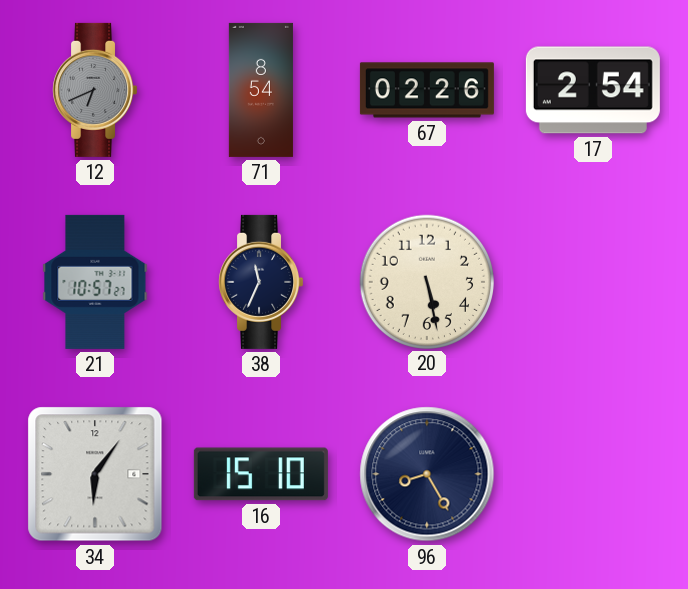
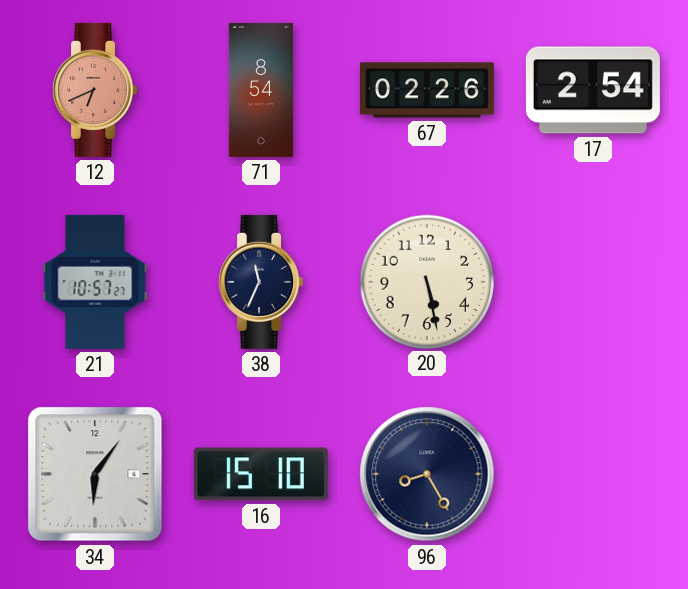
12 dial: grey -> salmon
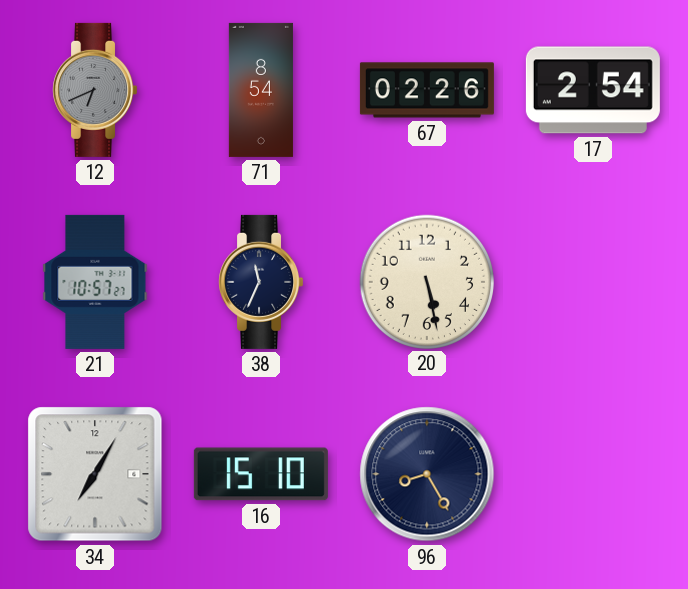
12 dial: salmon -> grey
34: 6:06 -> 7:05
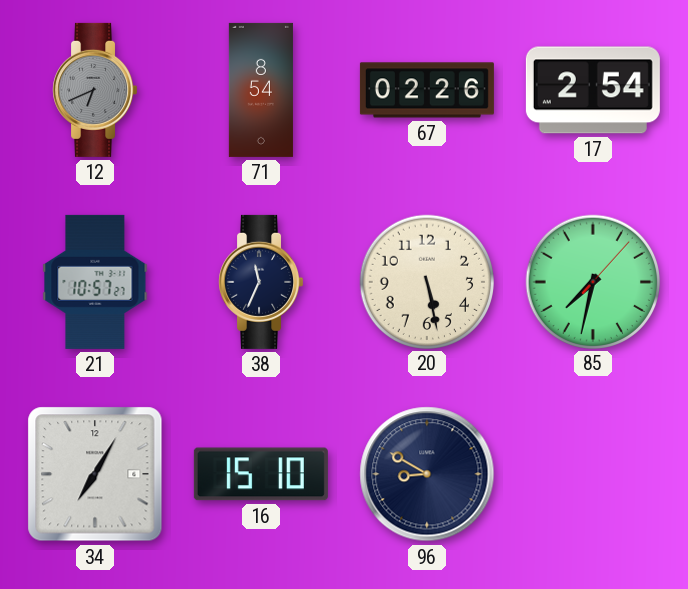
85: none -> 7:32
96: 8:25 -> 8:50
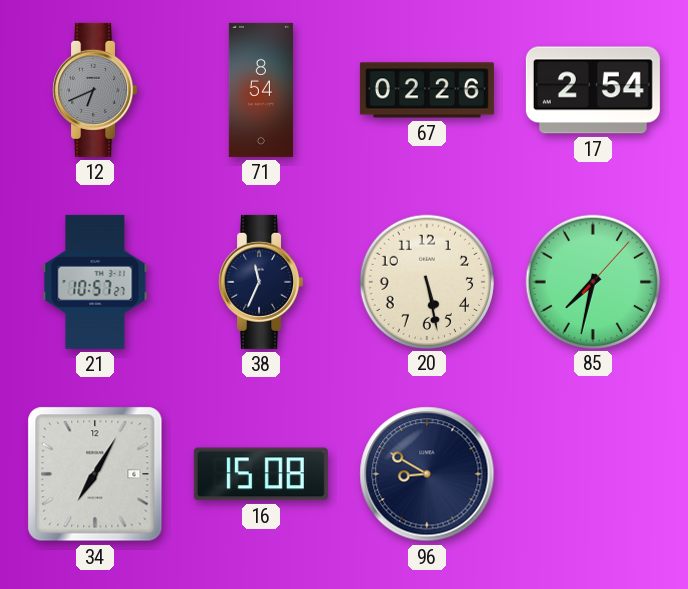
16: 15:10 -> 15:08
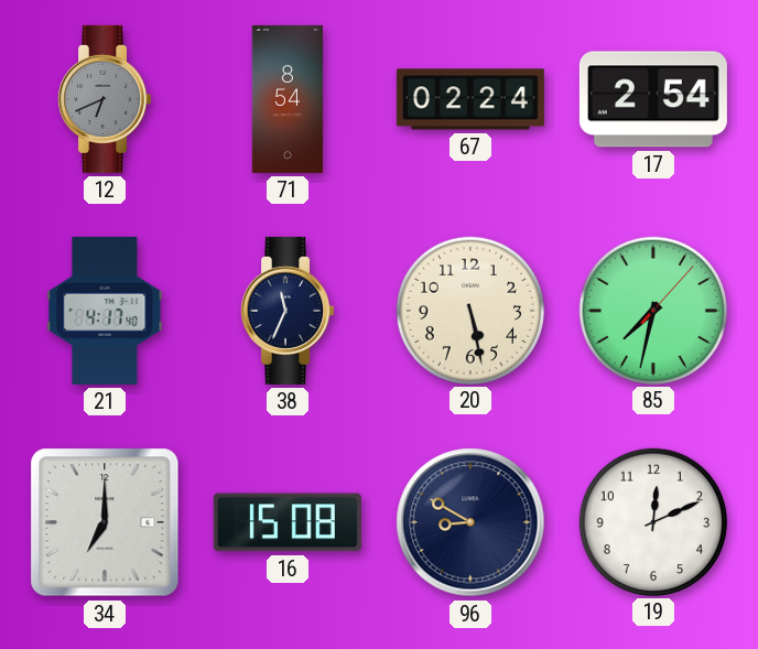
67: 02:26 -> 02:24
21: 10:57 -> 4:17
34: 7:05 -> 7:00
19: none -> 12:11
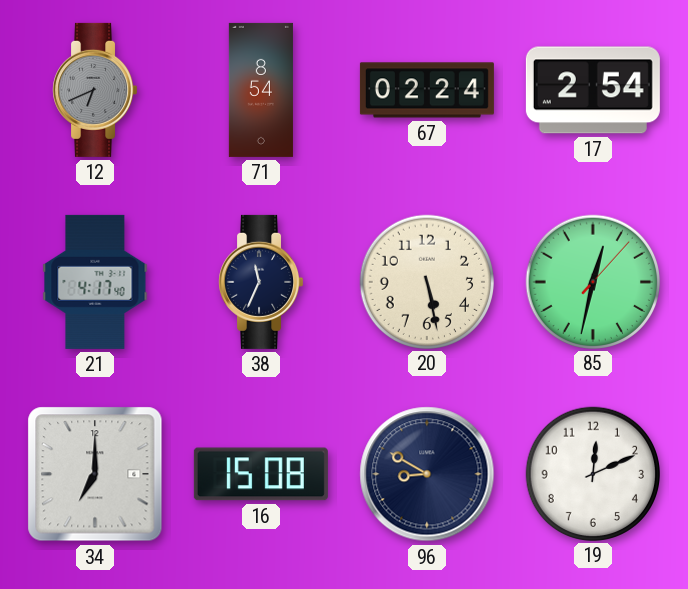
85: 7:32 -> 12:32
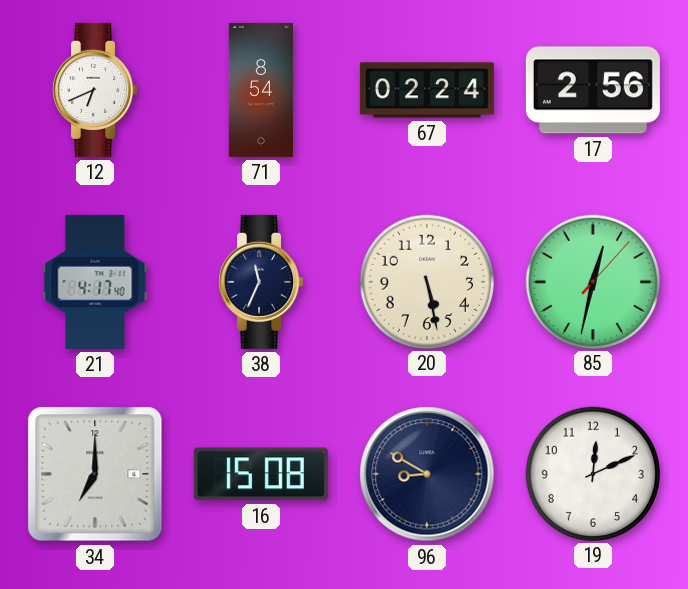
12 dial: grey -> white
17: 2:54 -> 2:56
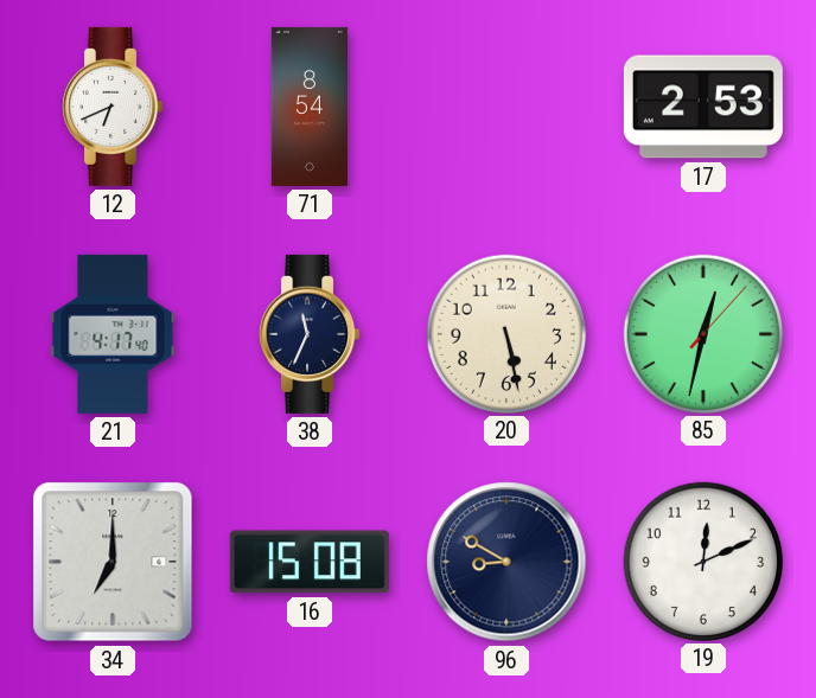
67: 02:24 -> none
17: 2:56 -> 2:53
